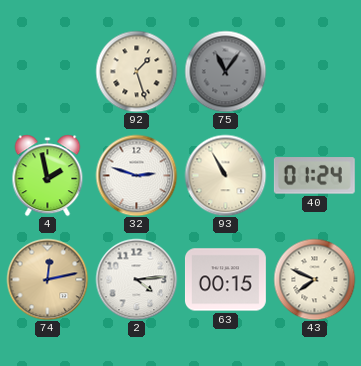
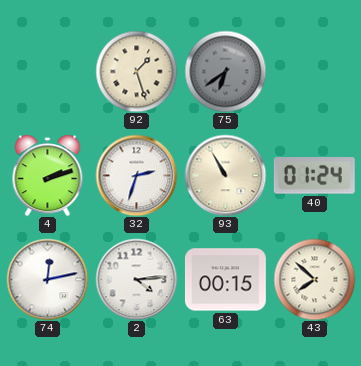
75: 11:06 -> 6:39
4: 1:58 -> 2:12
32: 2:48 -> 2:33
74 dial: champagne -> white
43: 7:49 -> 7:52
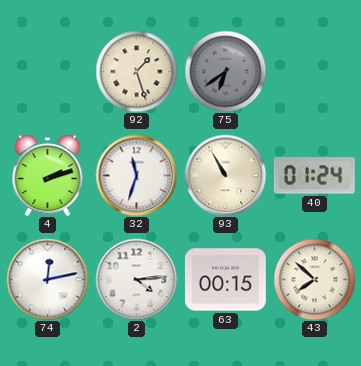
32: 2:33 -> 11:33
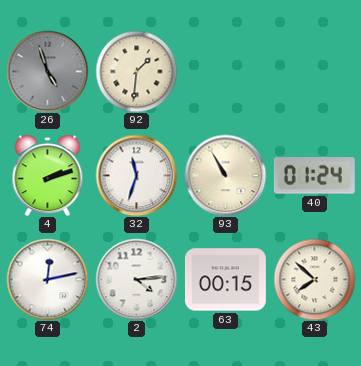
26: none -> 4:57
92: 1:27 -> 1:31
75: 6:39 -> none
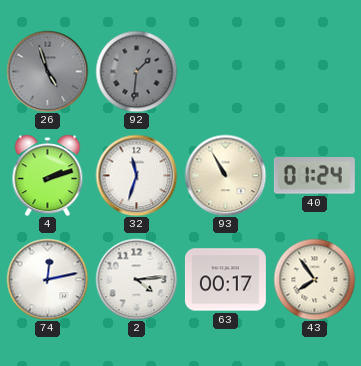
92 dial: cream -> grey
63: 00:15 -> 00:17
43: 7:52 -> 7:54
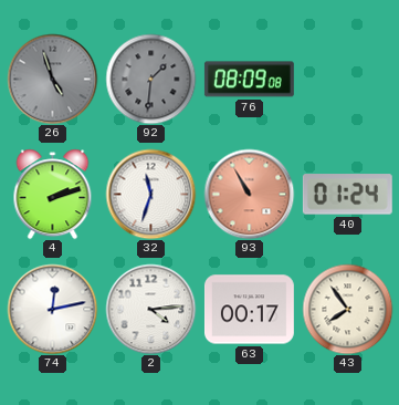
76: none -> 08:09
93 dial: cream -> salmon
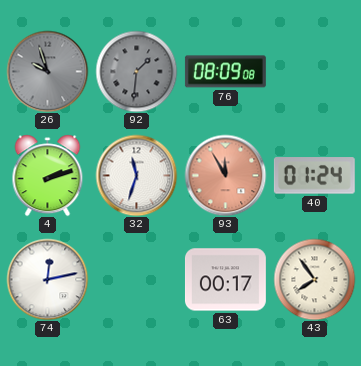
26: 4:57 -> 9:57
93: 10:55 -> 11:55
2: 4:14 -> none
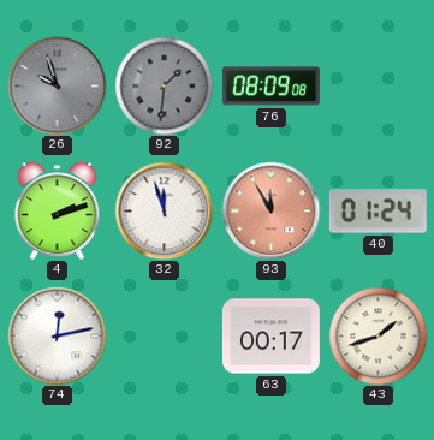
32: 11:33 -> 11:57
43: 7:54 -> 1:42
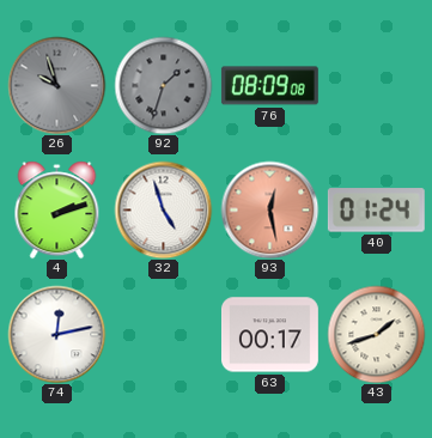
92: 1:31 -> 1:33
32: 11:57 -> 4:57
93: 11:55 -> 12:28
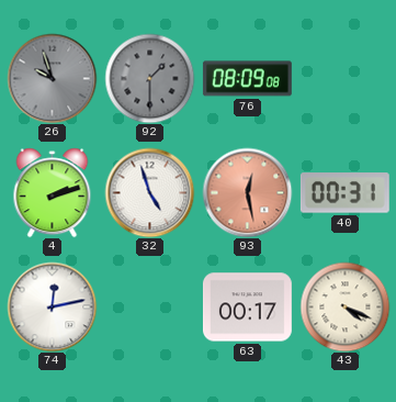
92: 1:33 -> 1:30
40: 01:24 -> 00:31
43: 1:42 -> 4:19
